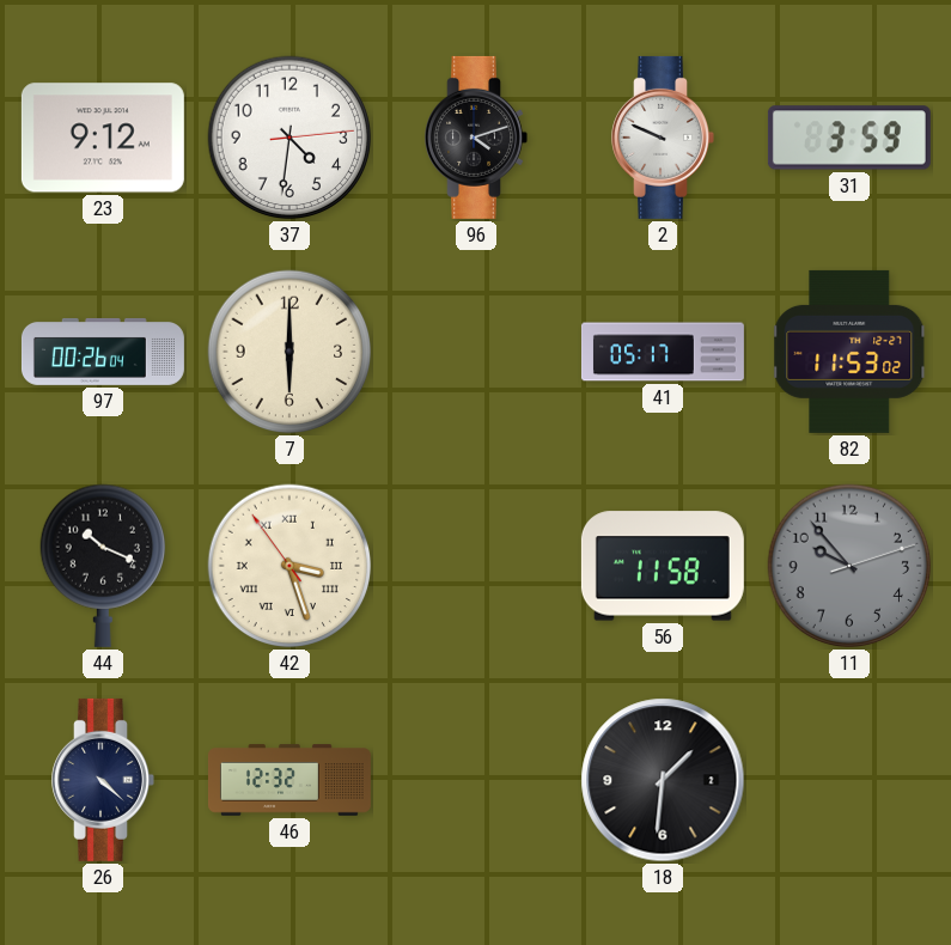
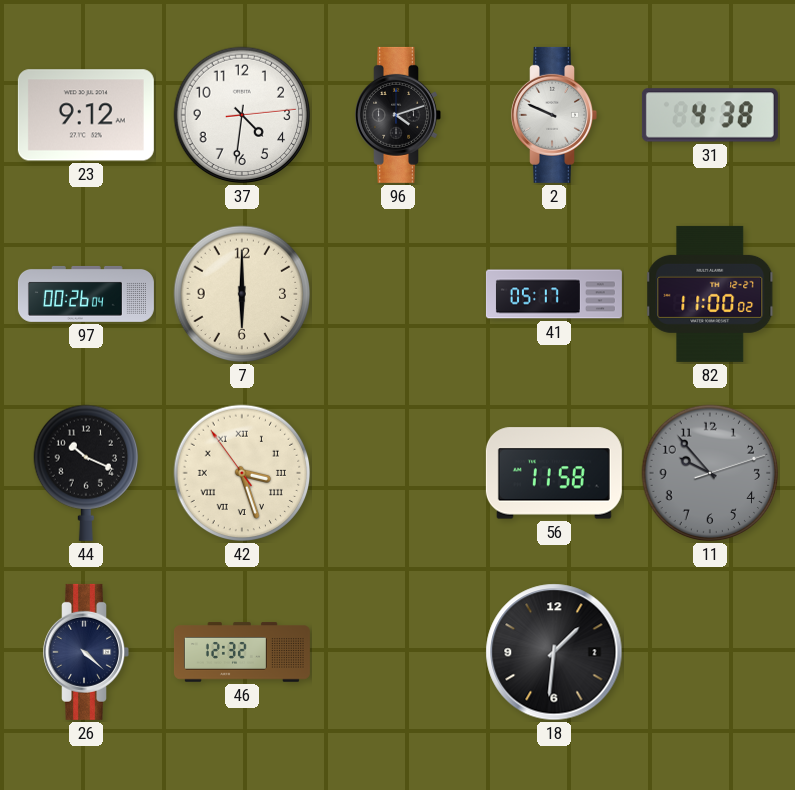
31: 3:59 -> 4:38
82: 11:53 -> 11:00
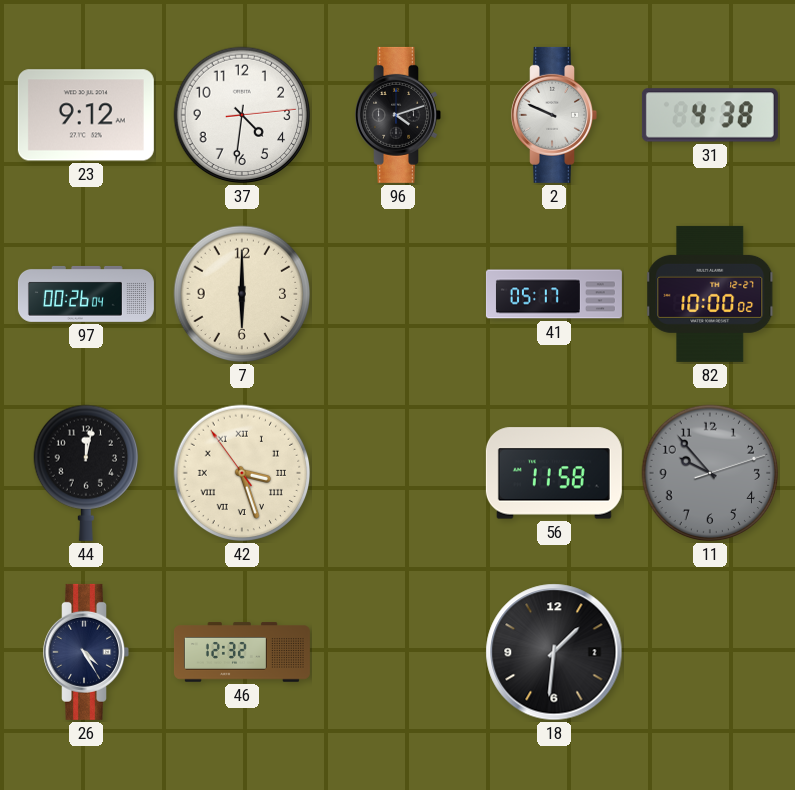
82: 11:00 -> 10:00
44: 10:19 -> 12:02
26: 4:22 -> 4:25
